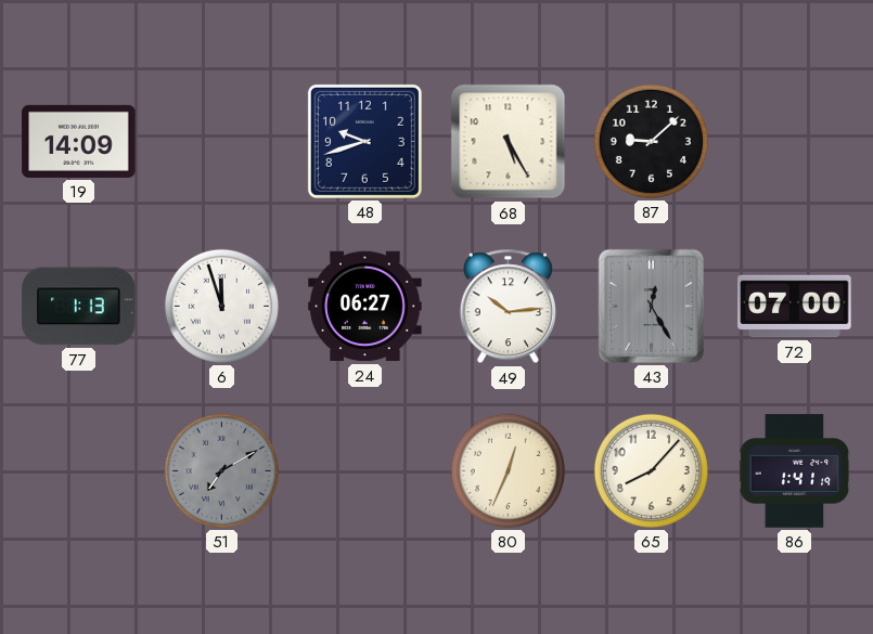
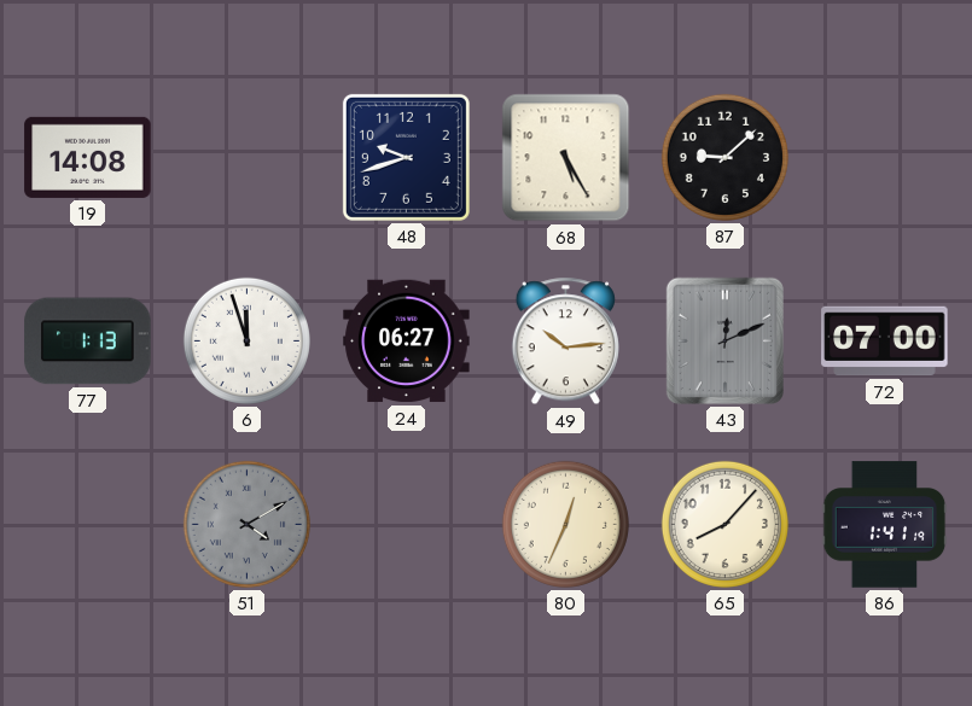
19: 14:09 -> 14:08
43: 12:25 -> 12:11
51: 7:10 -> 4:10
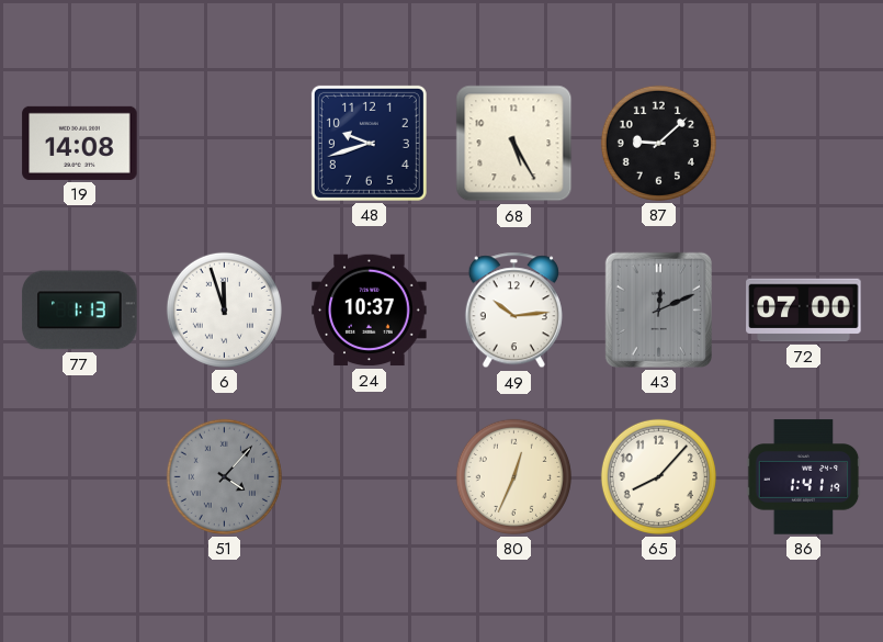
24: 06:27 -> 10:37
51: 4:10 -> 4:07
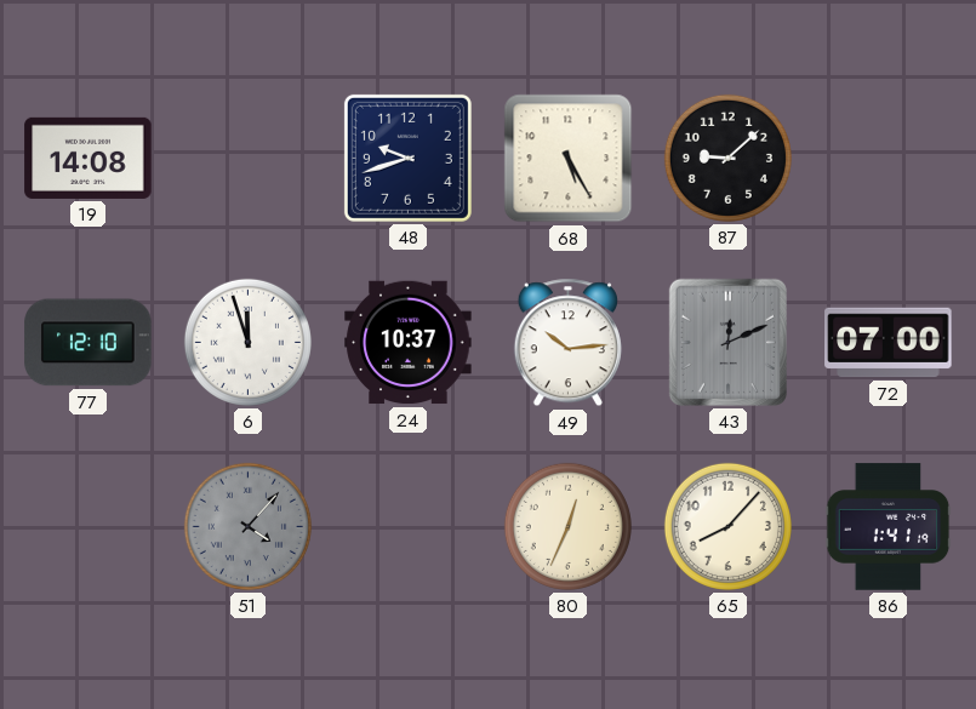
77: 1:13 -> 12:10
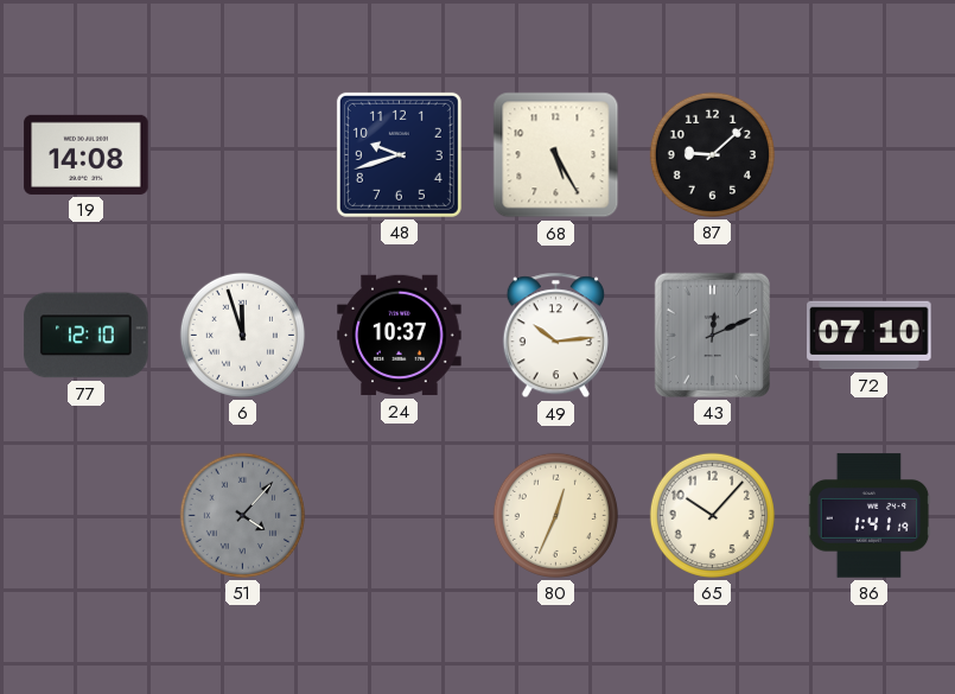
72: 07:00 -> 07:10
65: 8:07 -> 10:07
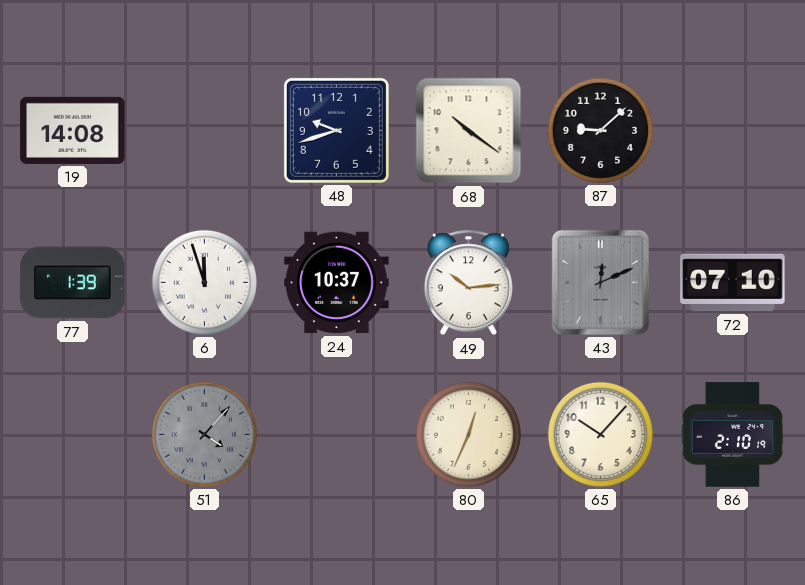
68: 5:25 -> 10:21
77: 12:10 -> 1:39
86: 1:41 -> 2:10
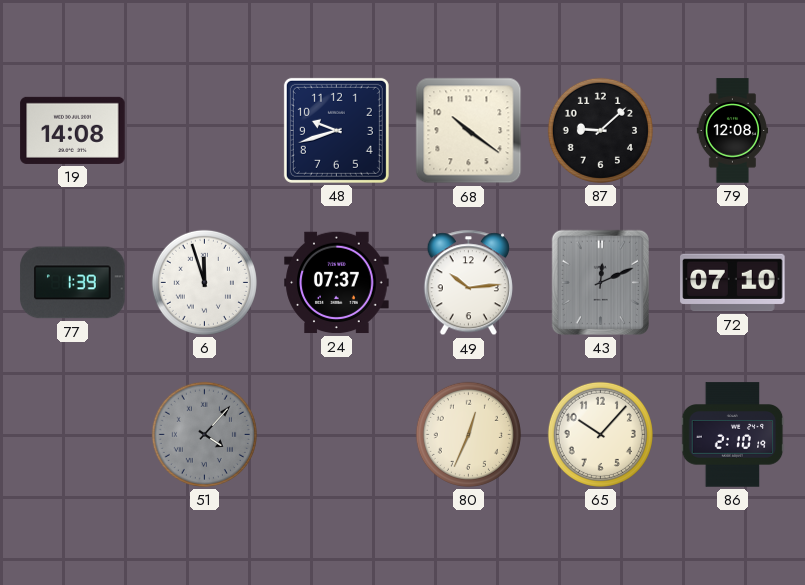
79: none -> 12:08
24: 10:37 -> 07:37
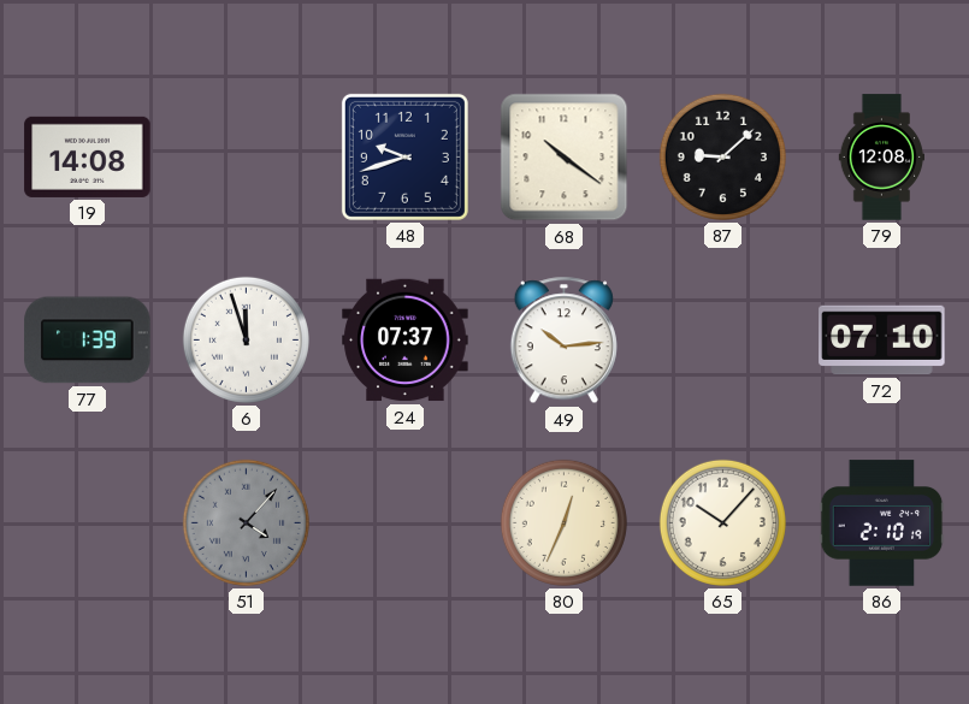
43: 12:11 -> none
